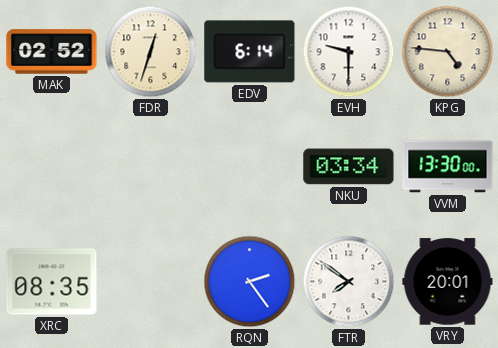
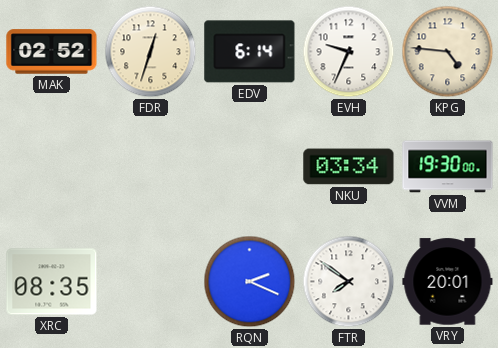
EVH: 9:30 -> 9:34
VVM: 13:30 -> 19:30
RQN: 2:24 -> 2:19
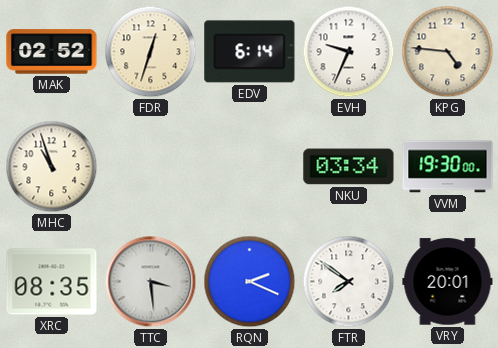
MHC: none -> 10:57
TTC: none -> 3:29
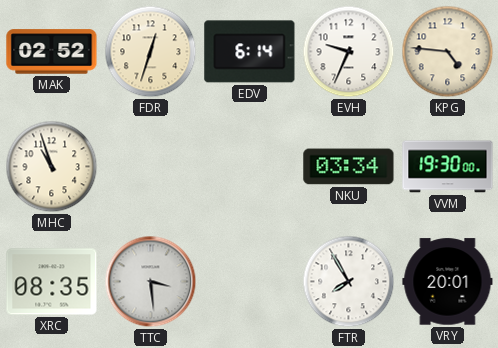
RQN: 2:19 -> none
FTR: 7:51 -> 7:55
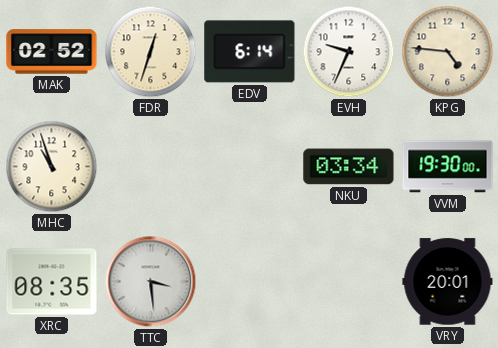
FTR: 7:55 -> none
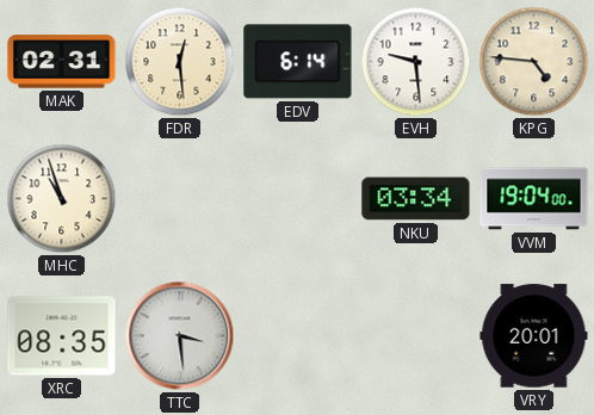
MAK: 02:52 -> 02:31
FDR: 12:33 -> 12:29
EVH: 9:34 -> 9:29
VVM: 19:30 -> 19:04
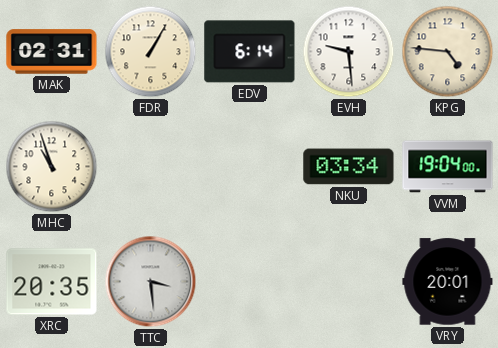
FDR: 12:29 -> 1:05
XRC: 08:35 -> 20:35
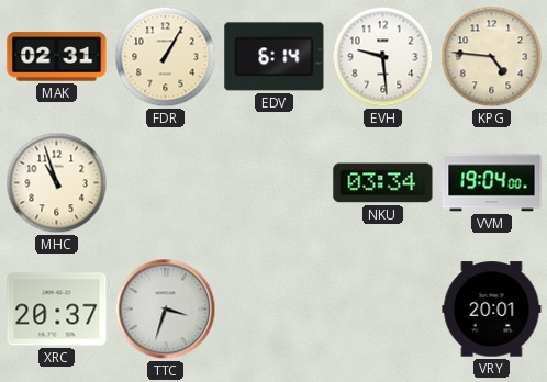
XRC: 20:35 -> 20:37
TTC: 3:29 -> 3:33
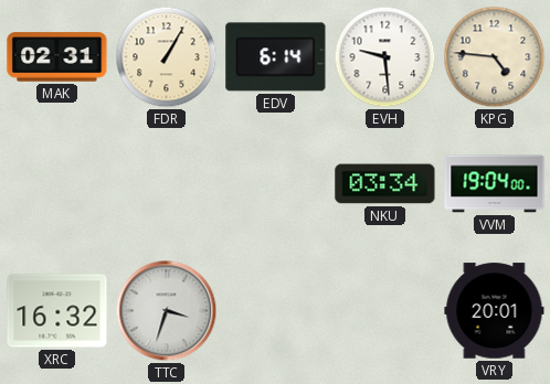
MHC: 10:57 -> none
XRC: 20:37 -> 16:32
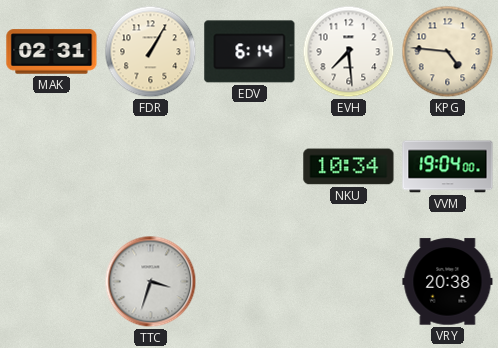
EVH: 9:29 -> 7:29
NKU: 03:34 -> 10:34
XRC: 16:32 -> none
VRY: 20:01 -> 20:38
